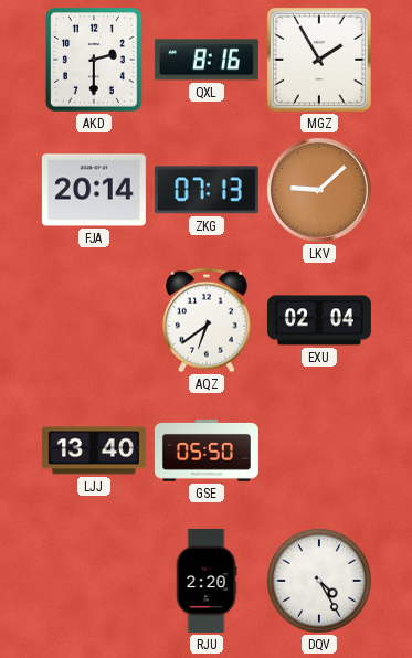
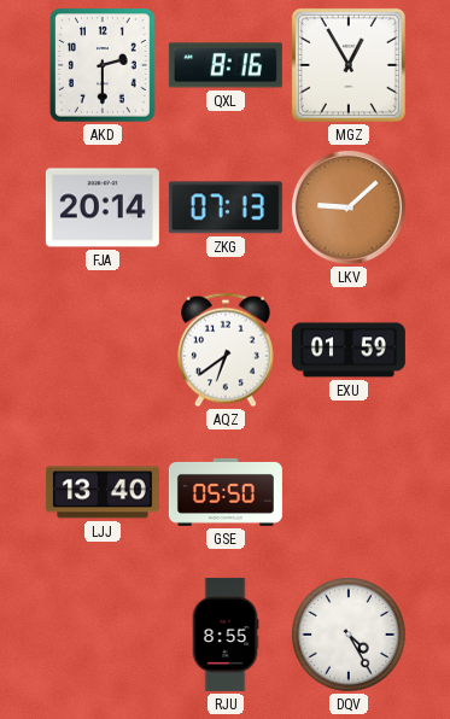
MGZ: 1:55 -> 12:55
EXU: 02:04 -> 01:59
RJU: 2:20 -> 8:55
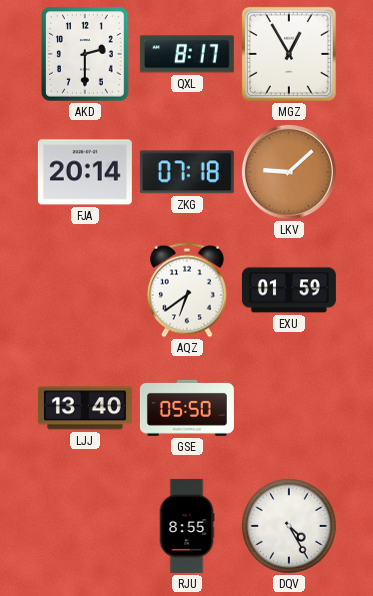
QXL: 8:16 -> 8:17
ZKG: 07:13 -> 07:18
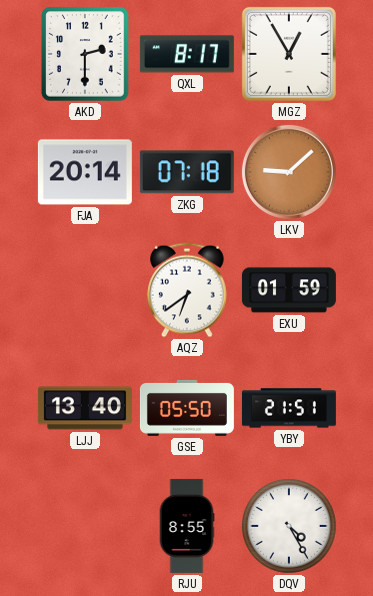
YBY: none -> 21:51
